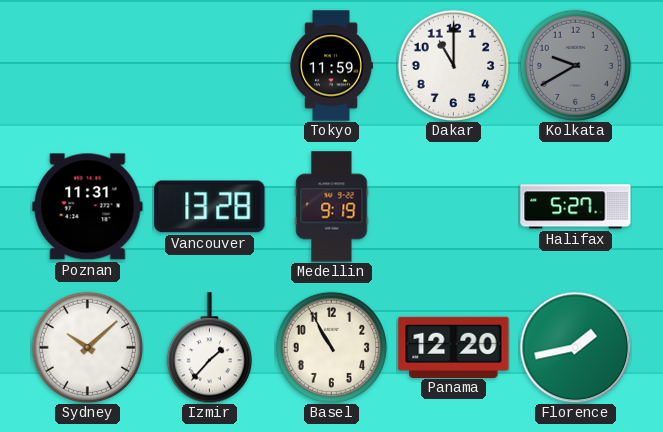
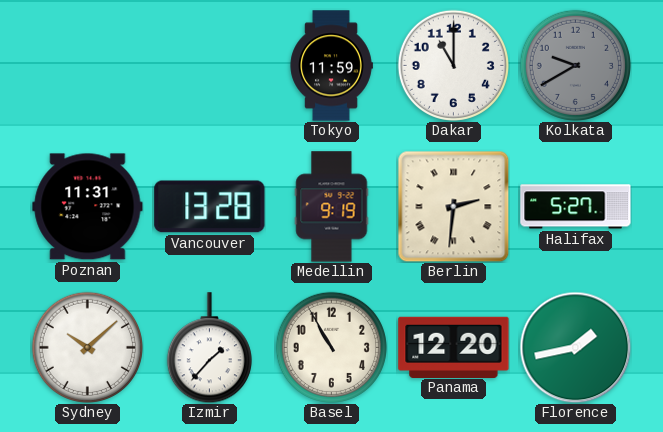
Berlin: none -> 2:31
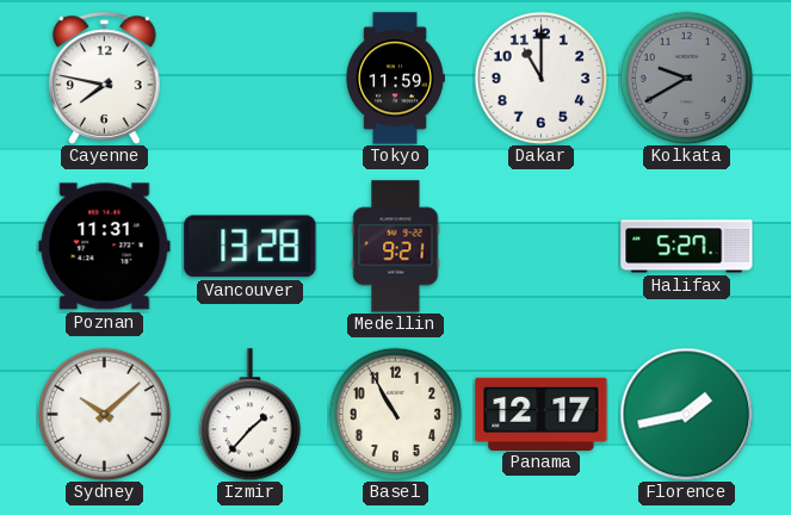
Cayenne: none -> 7:47
Medellin: 9:19 -> 9:21
Berlin: 2:31 -> none
Panama: 12:20 -> 12:17
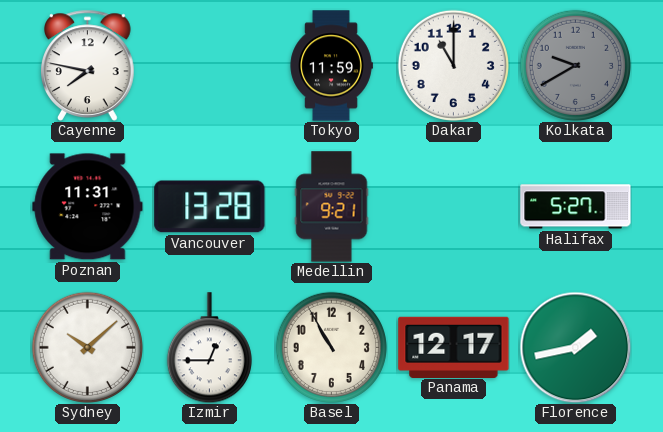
Izmir: 1:37 -> 12:45
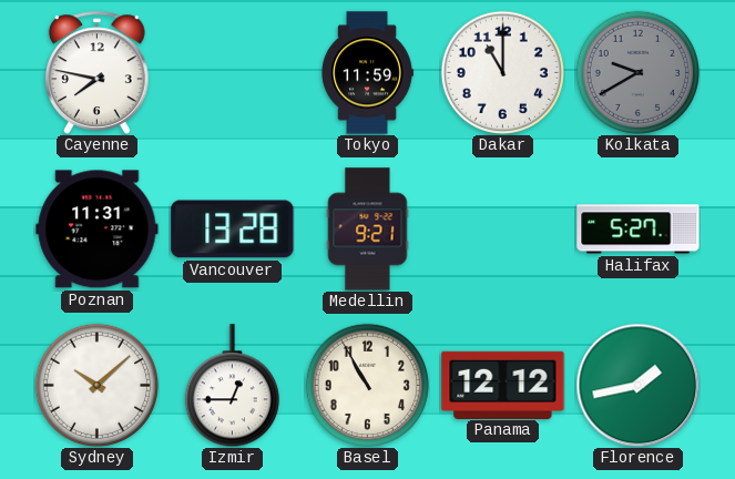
Panama: 12:17 -> 12:12
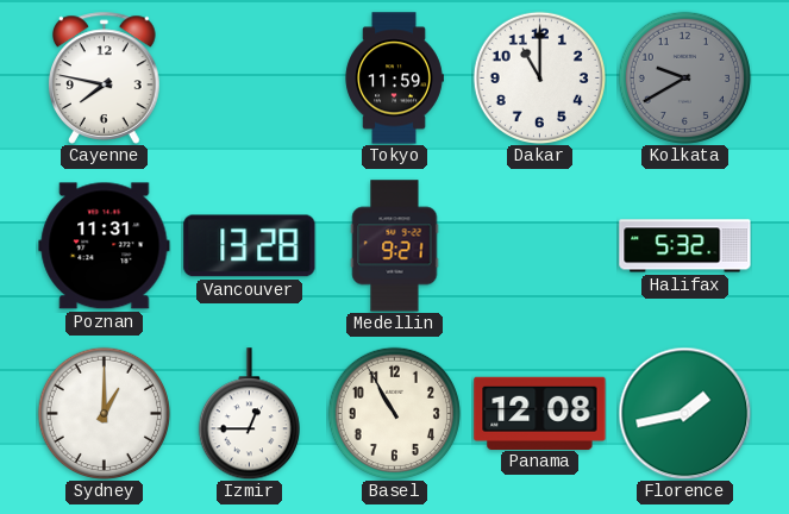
Halifax: 5:27 -> 5:32
Sydney: 10:08 -> 1:00
Panama: 12:12 -> 12:08
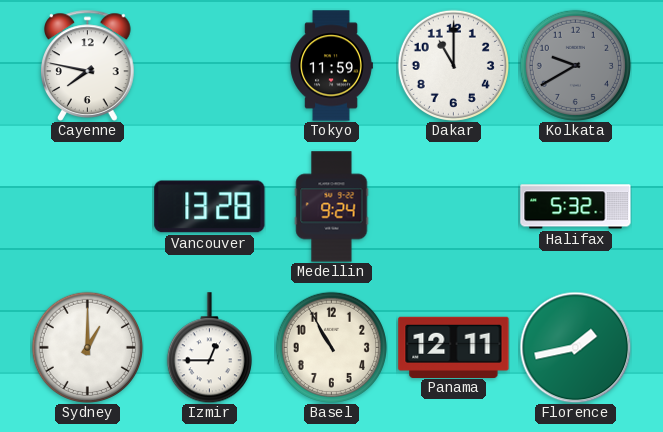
Poznan: 11:31 -> none
Medellin: 9:21 -> 9:24
Panama: 12:08 -> 12:11
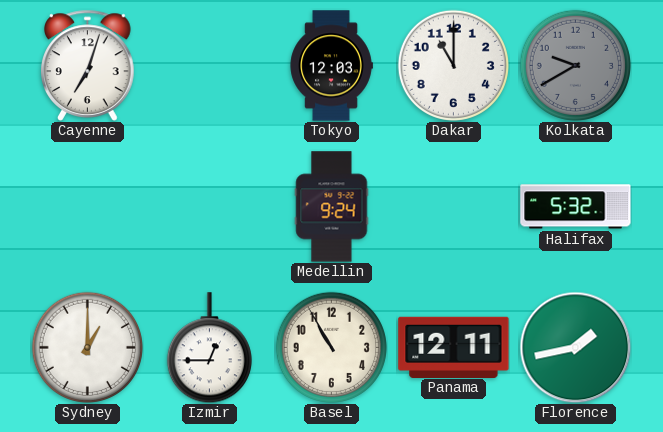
Cayenne: 7:47 -> 7:03
Tokyo: 11:59 -> 12:03
Vancouver: 13:28 -> none
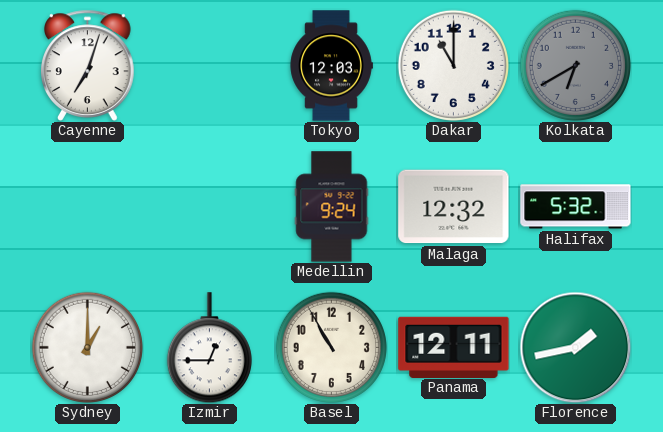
Kolkata: 9:40 -> 6:40
Malaga: none -> 12:32
